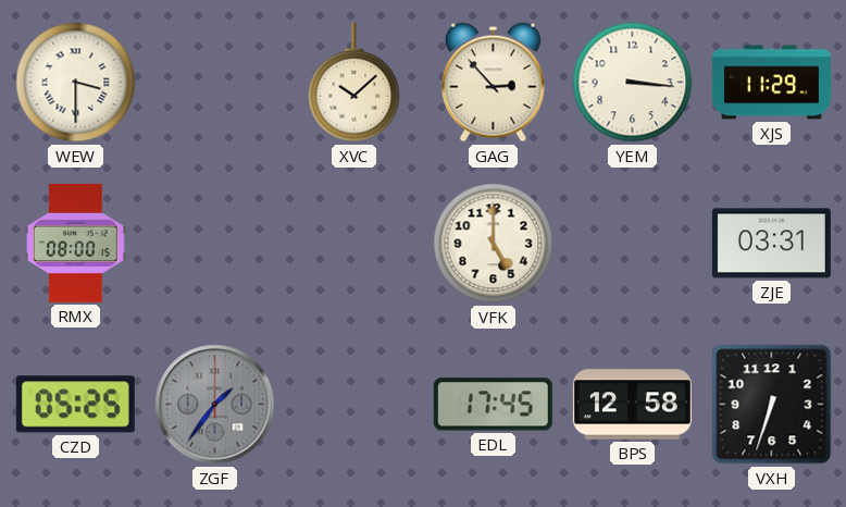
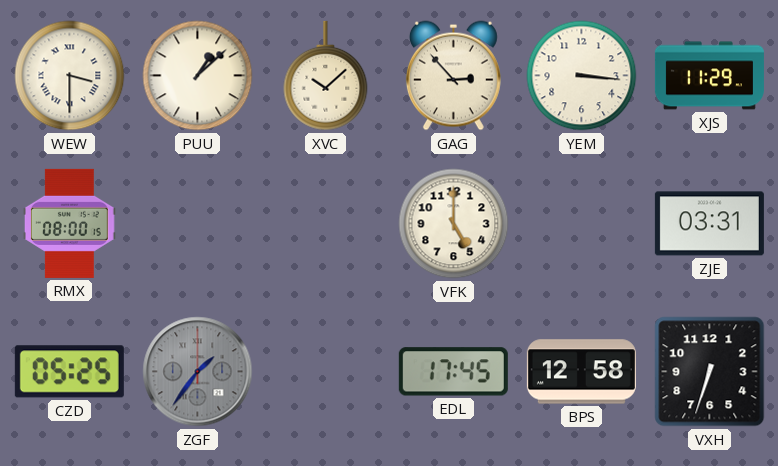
PUU: none -> 1:08
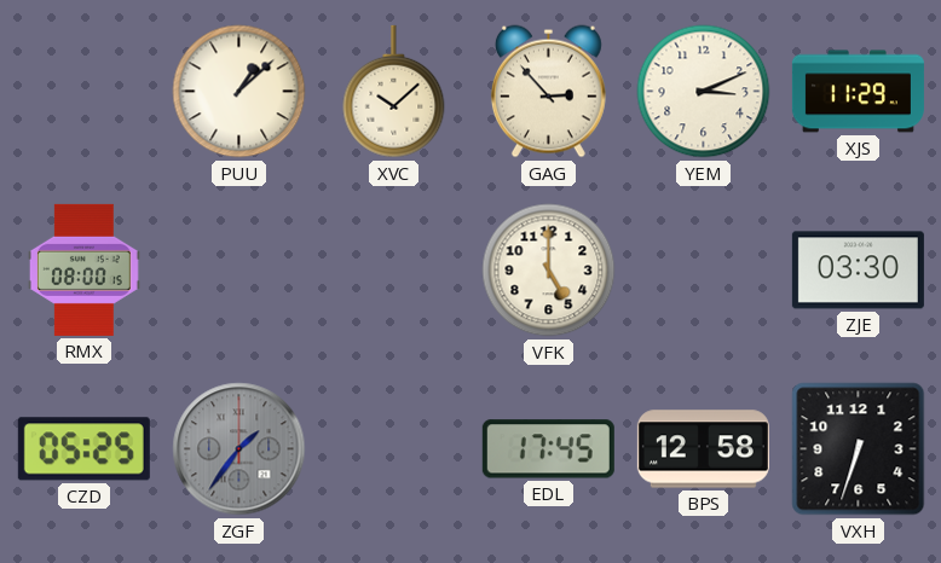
WEW: 3:30 -> none
YEM: 3:16 -> 3:11
ZJE: 03:31 -> 03:30
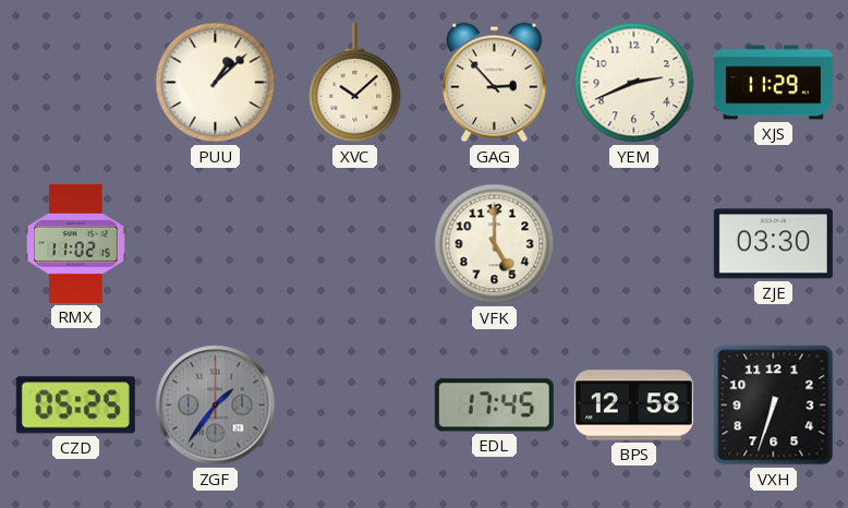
YEM: 3:11 -> 2:41
RMX: 08:00 -> 11:02
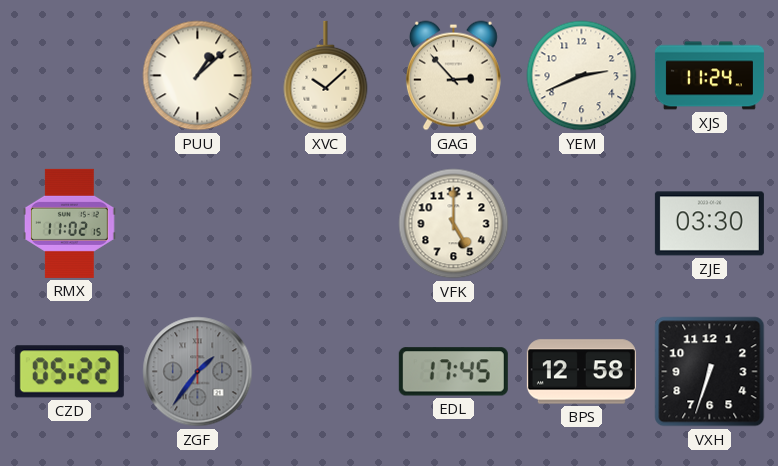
XJS: 11:29 -> 11:24
CZD: 05:25 -> 05:22
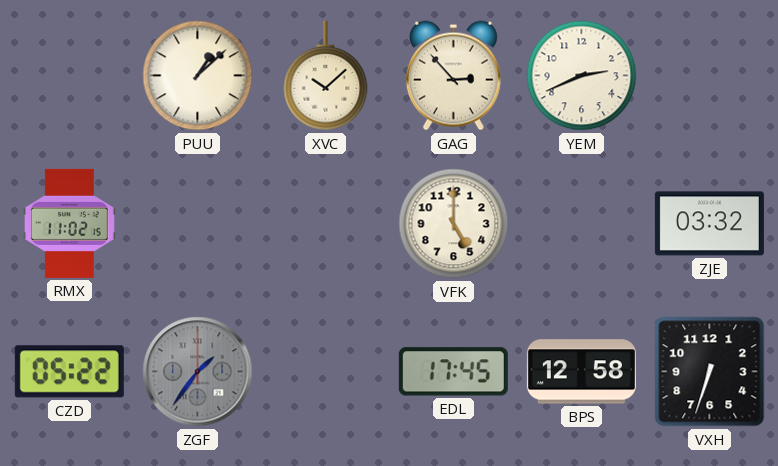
XJS: 11:24 -> none
ZJE: 03:30 -> 03:32
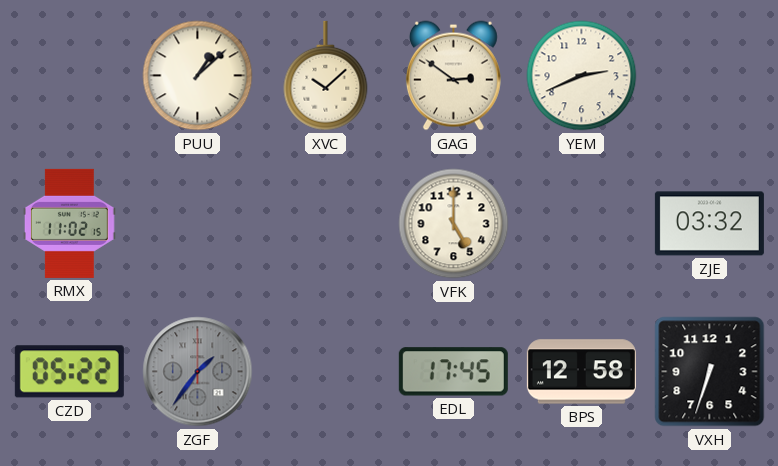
GAG: 2:53 -> 2:51
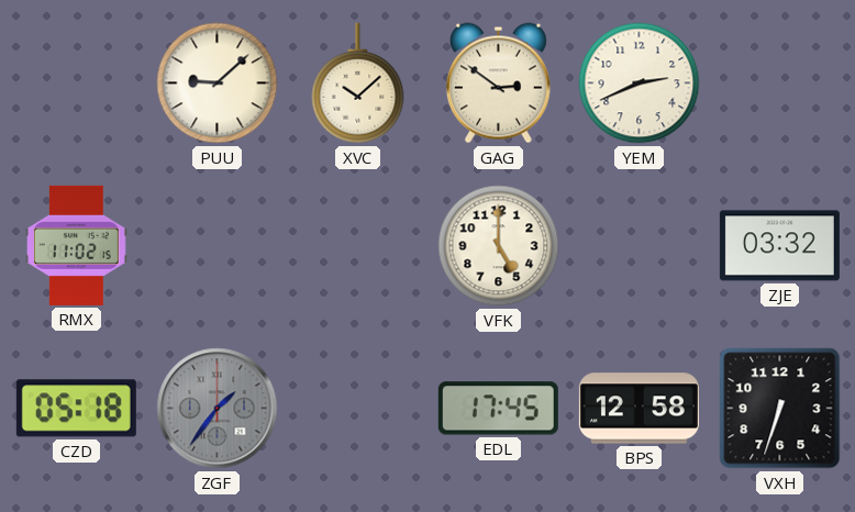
PUU: 1:08 -> 9:08
CZD: 05:22 -> 05:18
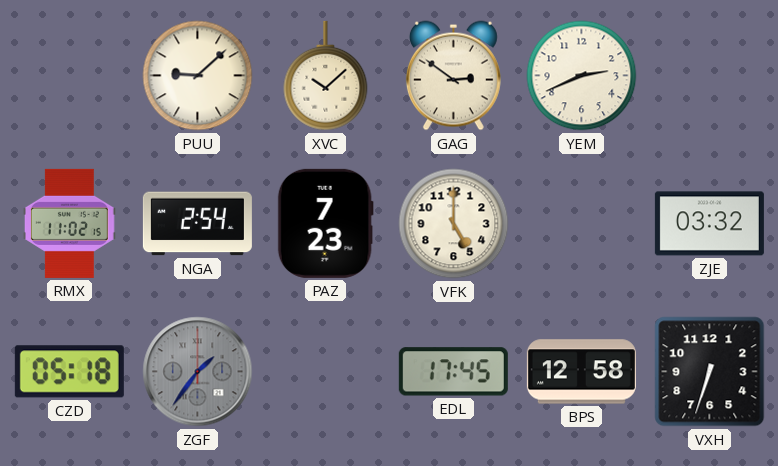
NGA: none -> 2:54
PAZ: none -> 7:23
